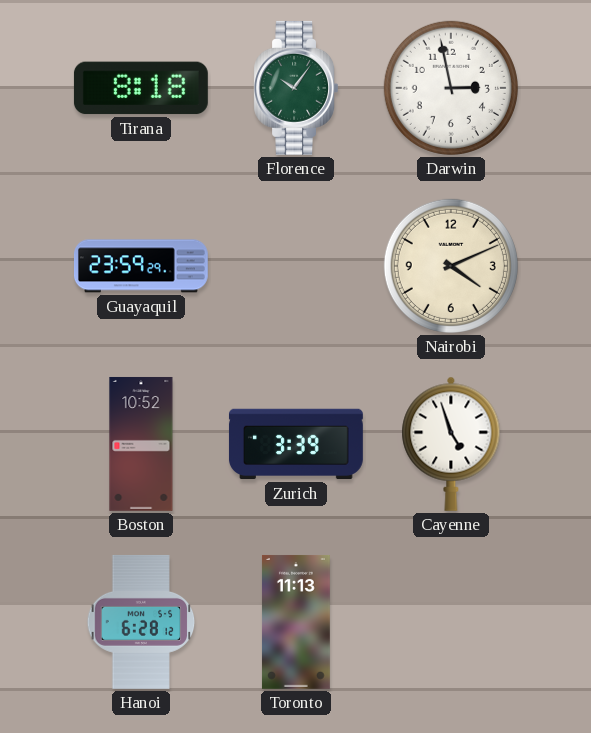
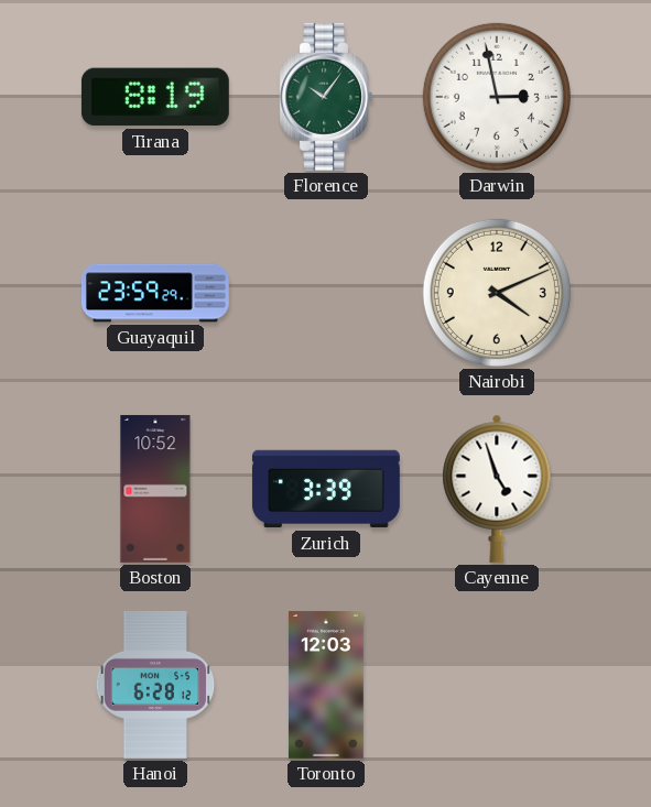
Tirana: 8:18 -> 8:19
Toronto: 11:13 -> 12:03
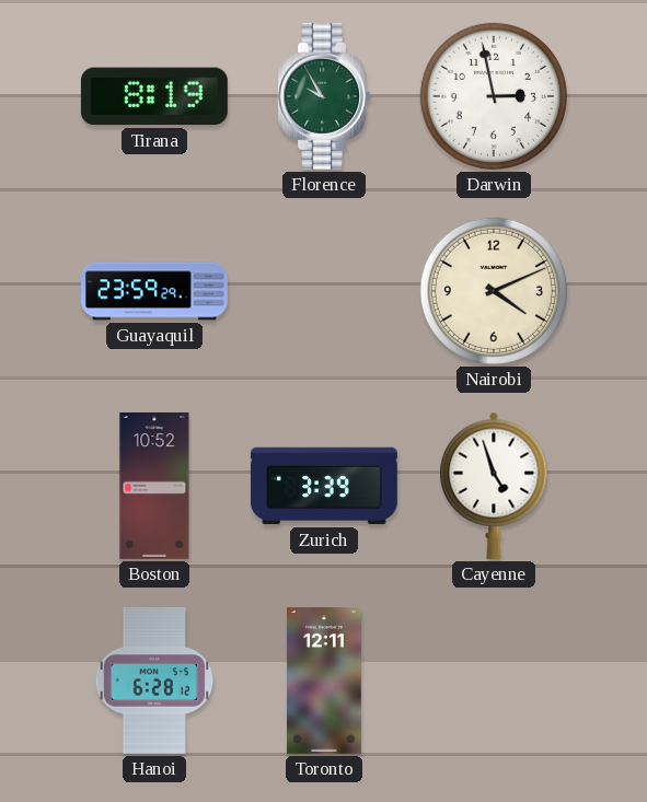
Florence: 10:06 -> 9:55
Toronto: 12:03 -> 12:11
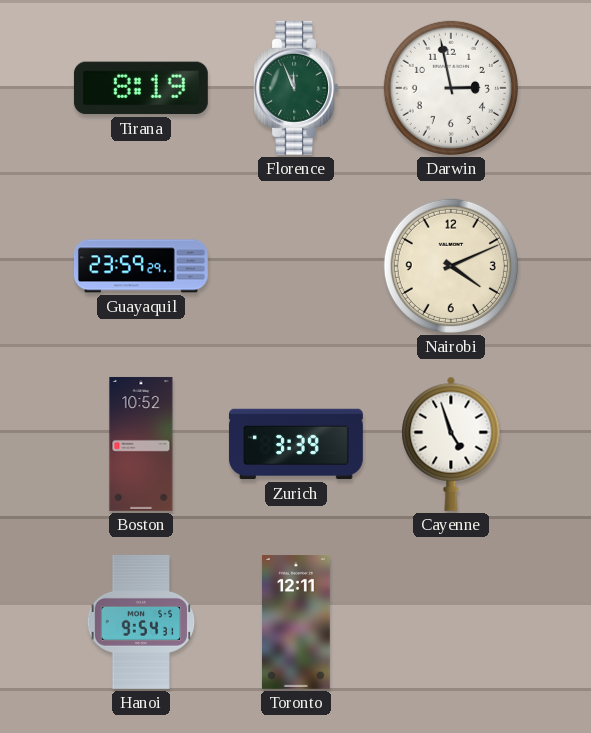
Florence: 9:55 -> 11:56
Hanoi: 6:28 -> 9:54
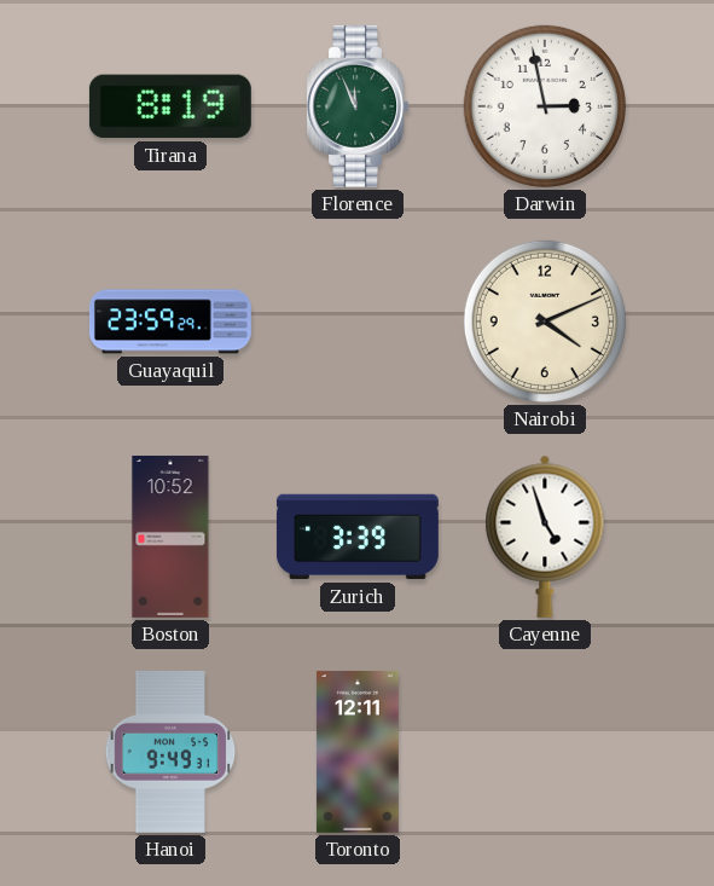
Hanoi: 9:54 -> 9:49
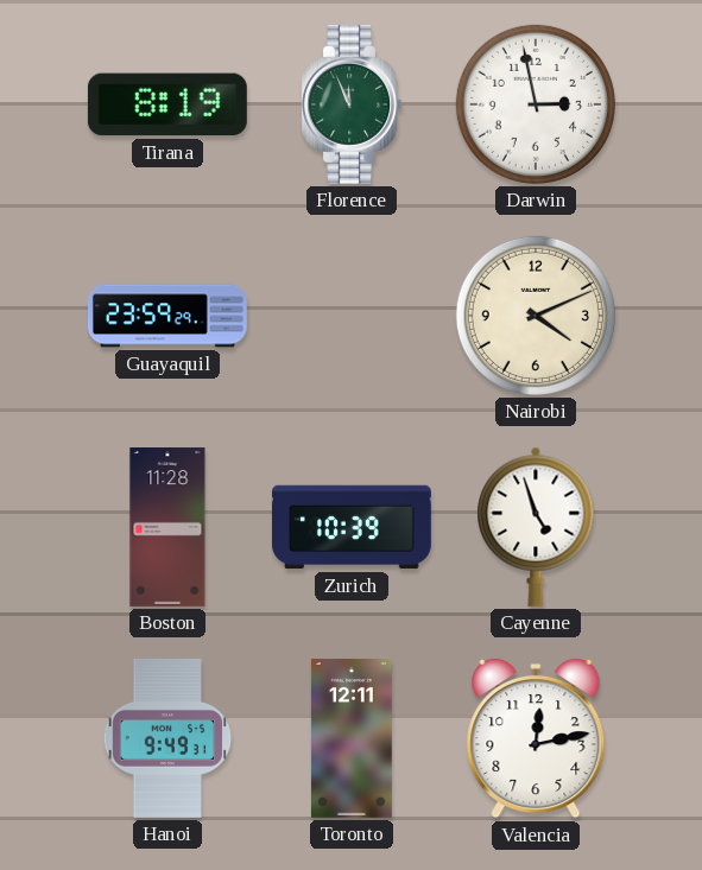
Boston: 10:52 -> 11:28
Zurich: 3:39 -> 10:39
Valencia: none -> 12:13
